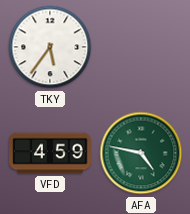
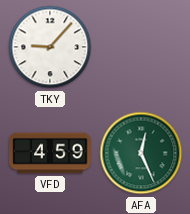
TKY: 5:36 -> 9:07
AFA: 4:47 -> 12:26
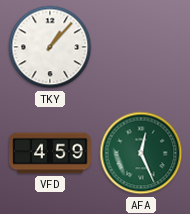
TKY: 9:07 -> 1:07
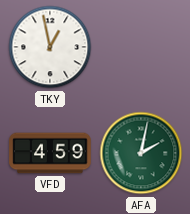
TKY: 1:07 -> 12:58
AFA: 12:26 -> 2:02
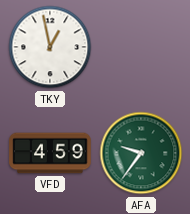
AFA: 2:02 -> 9:36
